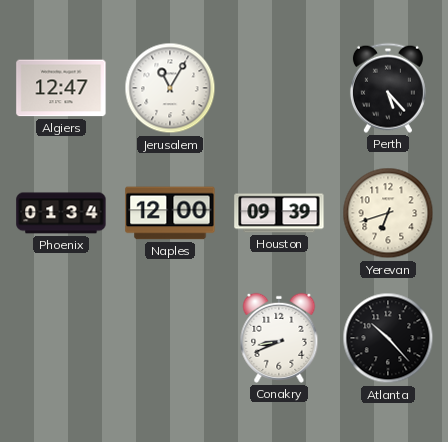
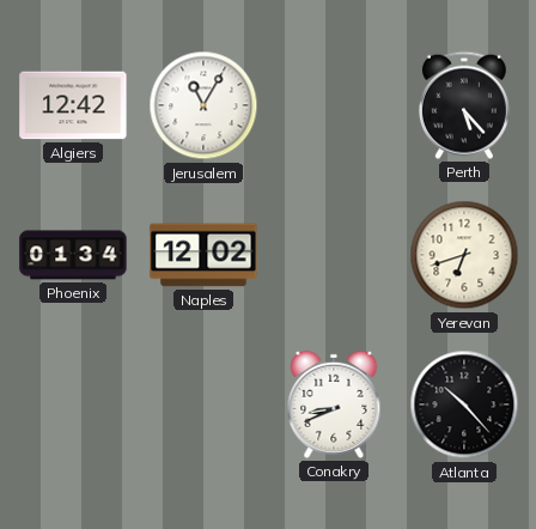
Algiers: 12:47 -> 12:42
Naples: 12:00 -> 12:02
Houston: 09:39 -> none
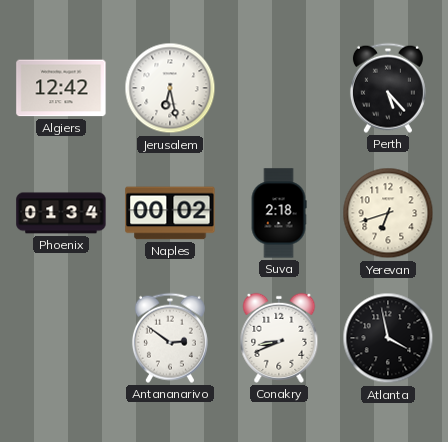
Jerusalem: 11:05 -> 6:28
Naples: 12:02 -> 00:02
Suva: none -> 2:18
Antananarivo: none -> 2:51
Atlanta: 10:23 -> 3:58
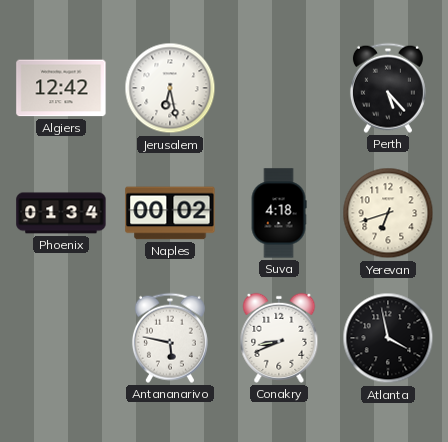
Suva: 2:18 -> 4:18
Antananarivo: 2:51 -> 5:47
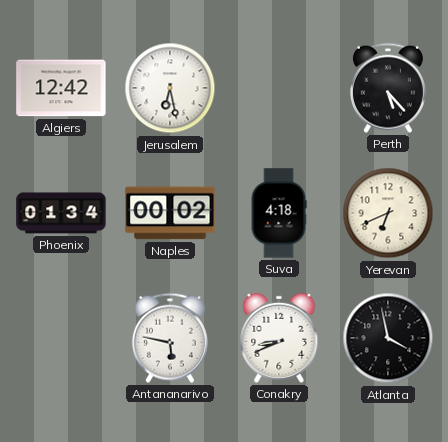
Yerevan: 6:42 -> 6:41
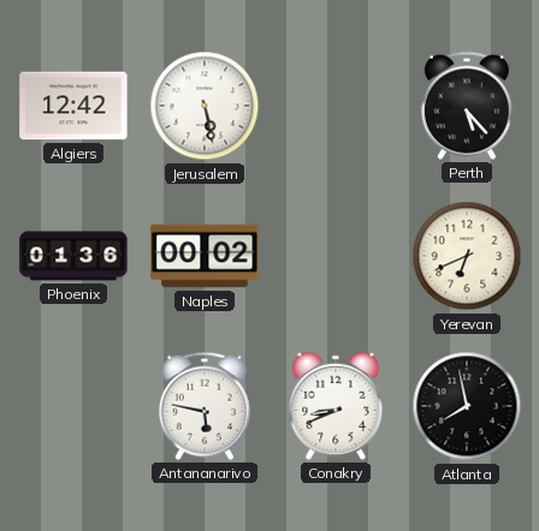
Jerusalem: 6:28 -> 5:28
Phoenix: 01:34 -> 01:36
Suva: 4:18 -> none
Atlanta: 3:58 -> 7:58
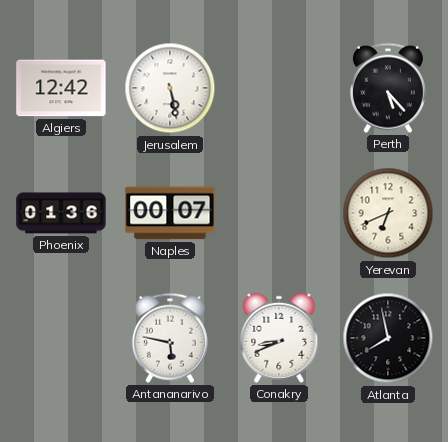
Naples: 00:02 -> 00:07
